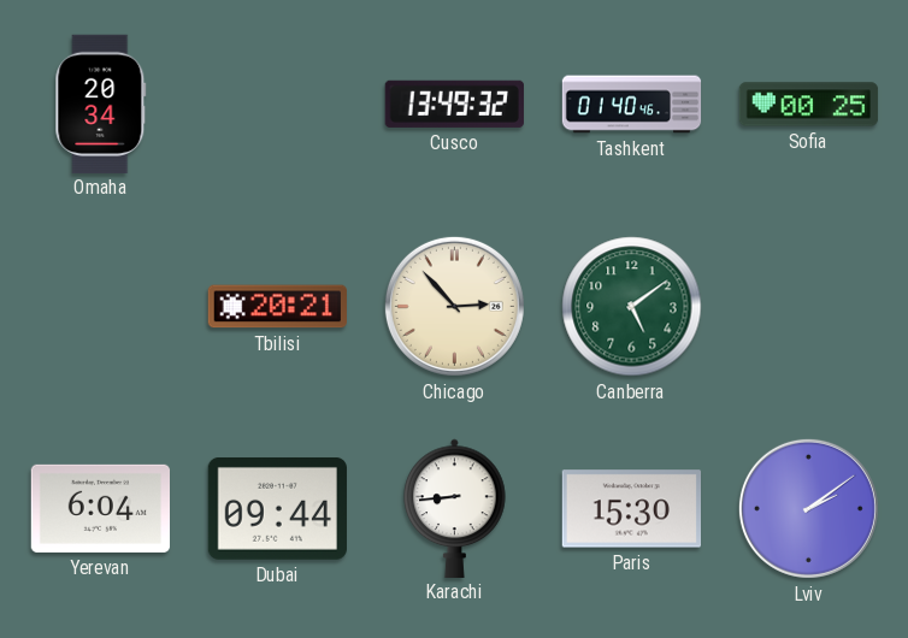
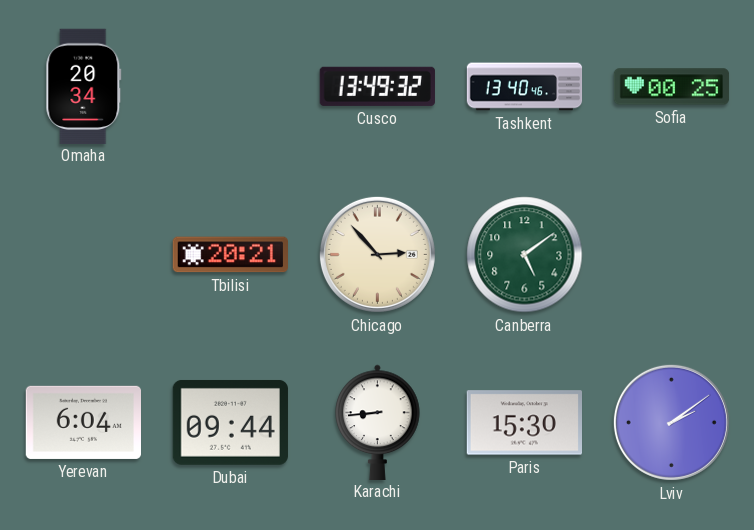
Tashkent: 01:40 -> 13:40
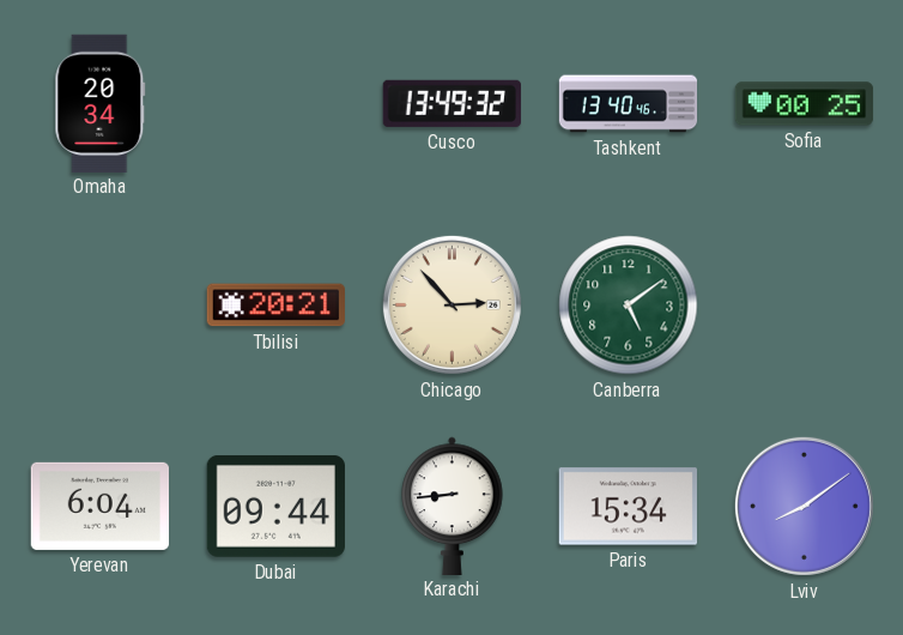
Paris: 15:30 -> 15:34
Lviv: 2:09 -> 8:09
